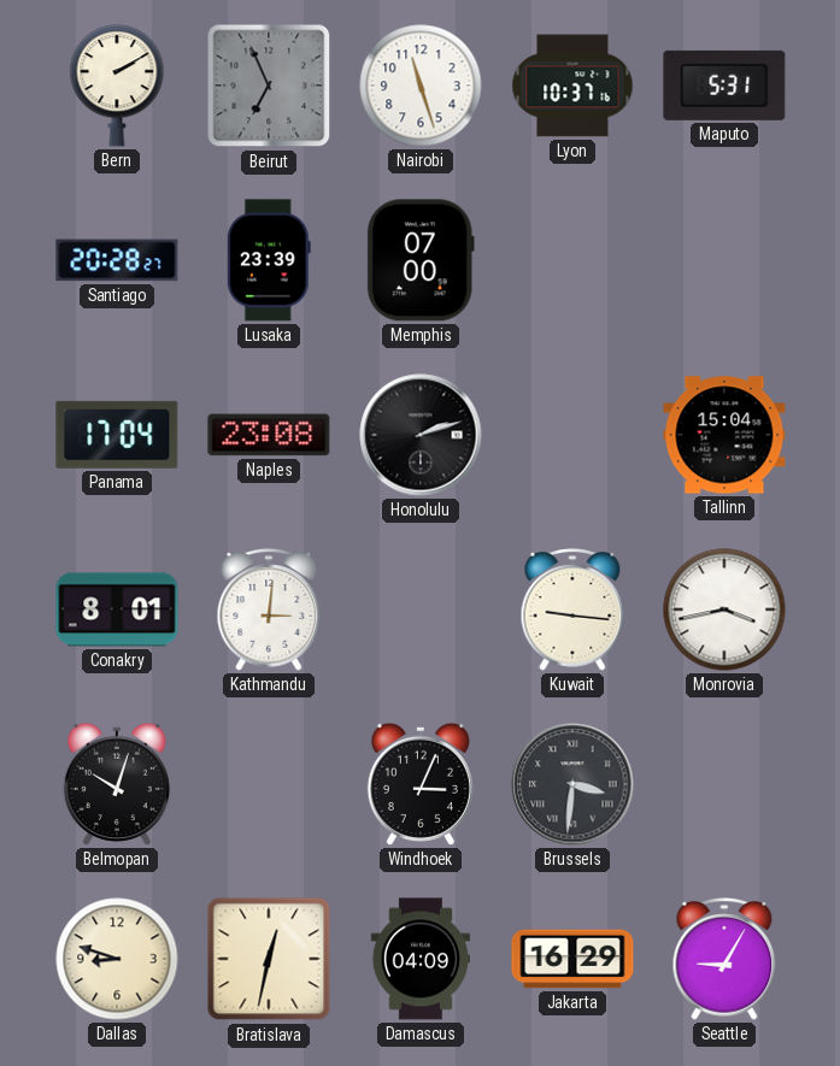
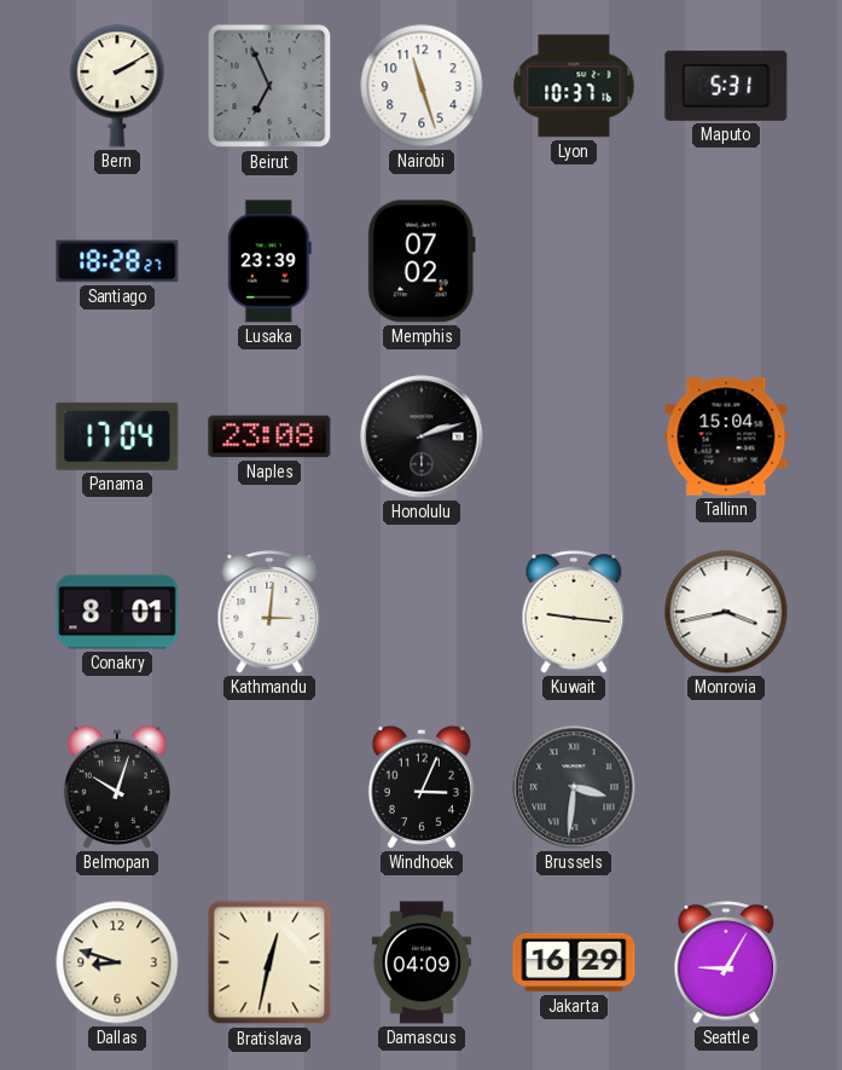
Santiago: 20:28 -> 18:28
Memphis: 07:00 -> 07:02
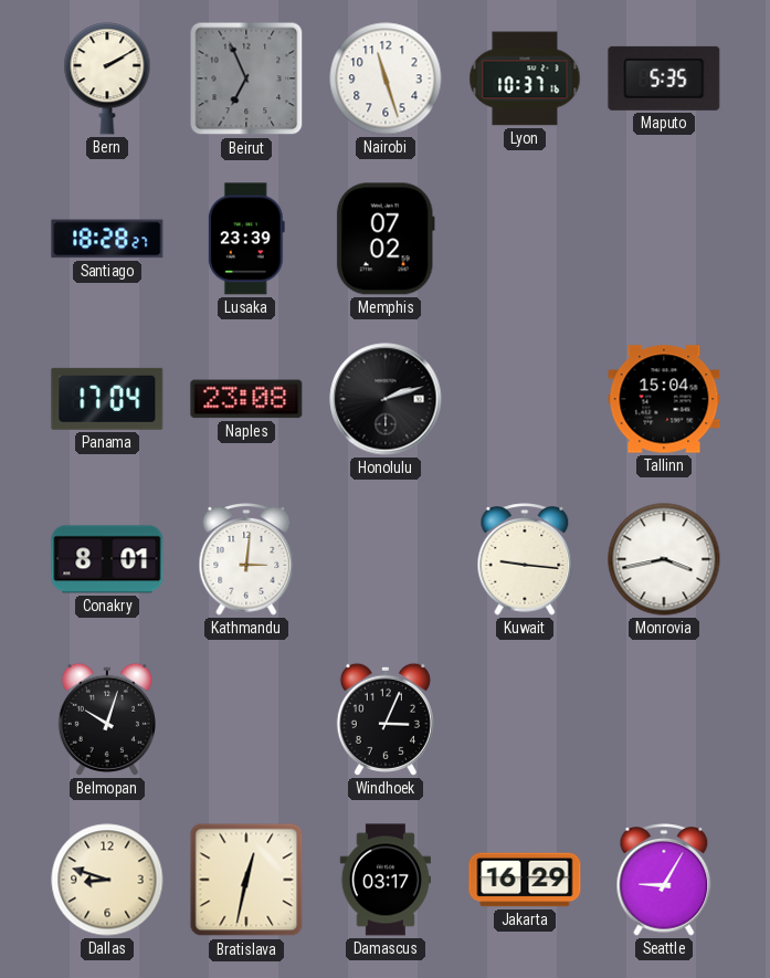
Maputo: 5:31 -> 5:35
Brussels: 3:31 -> none
Damascus: 04:09 -> 03:17
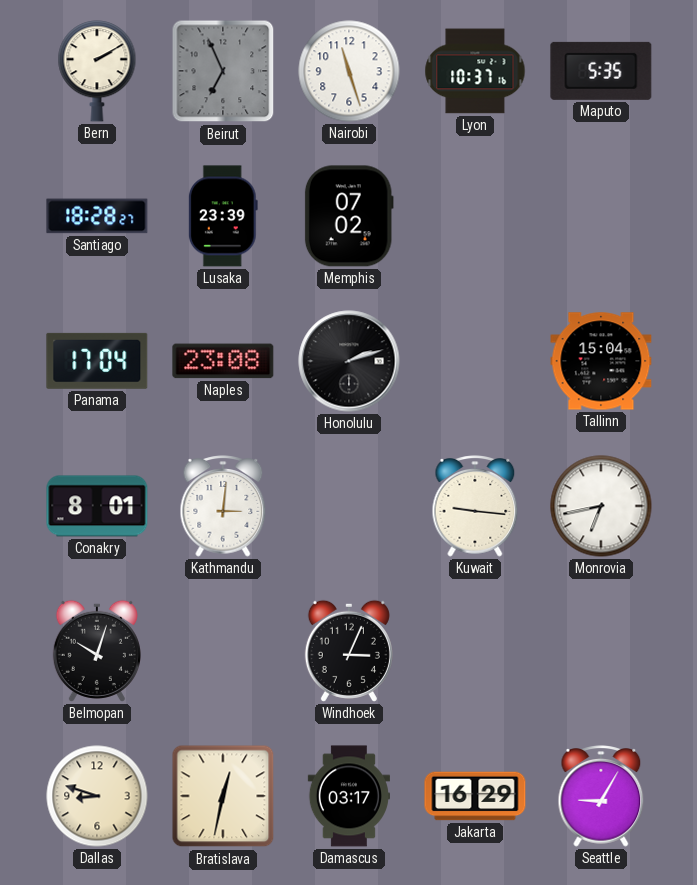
Monrovia: 3:43 -> 6:43
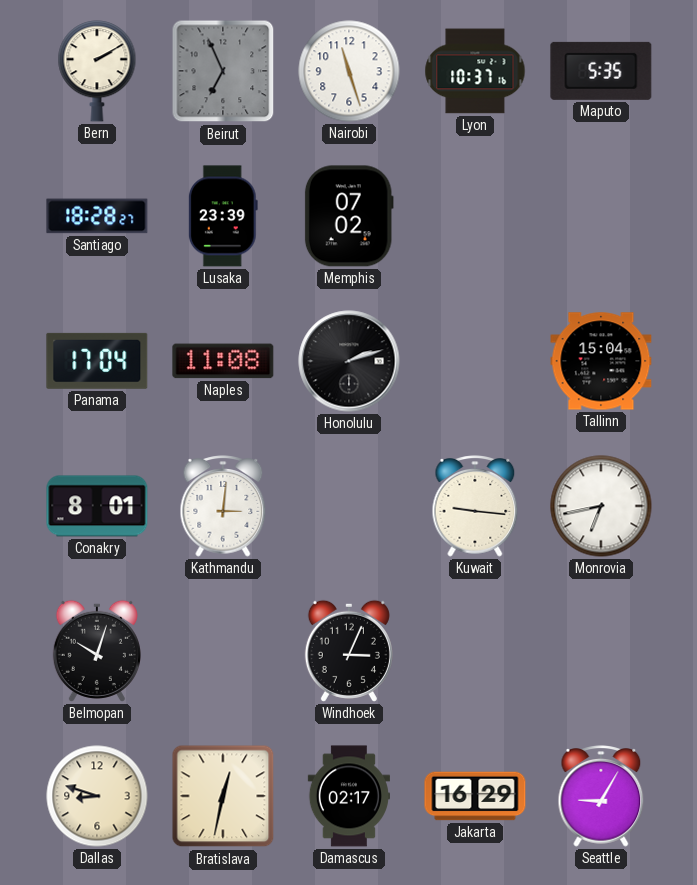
Naples: 23:08 -> 11:08
Damascus: 03:17 -> 02:17
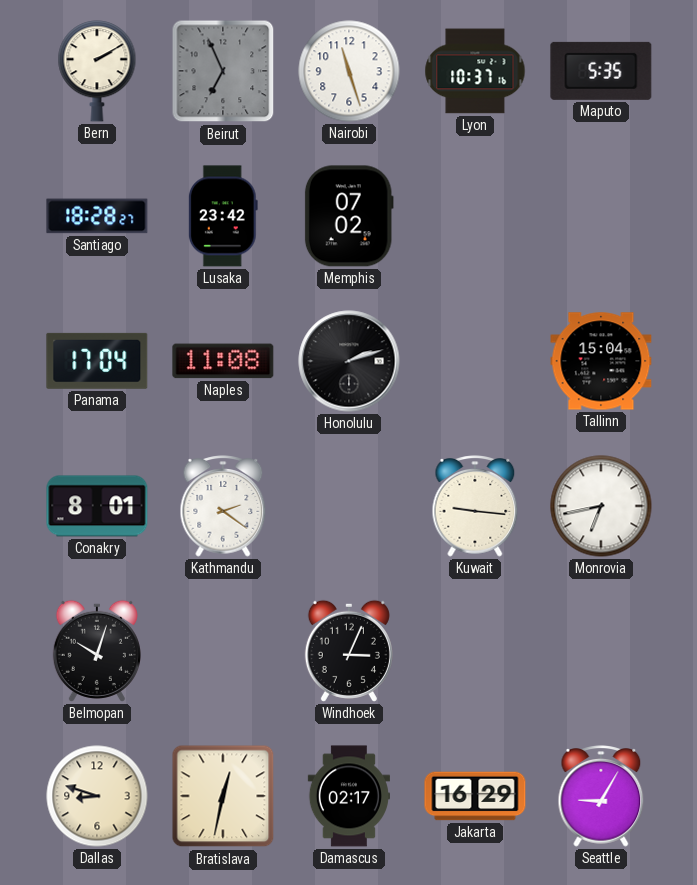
Lusaka: 23:39 -> 23:42
Kathmandu: 3:01 -> 2:21
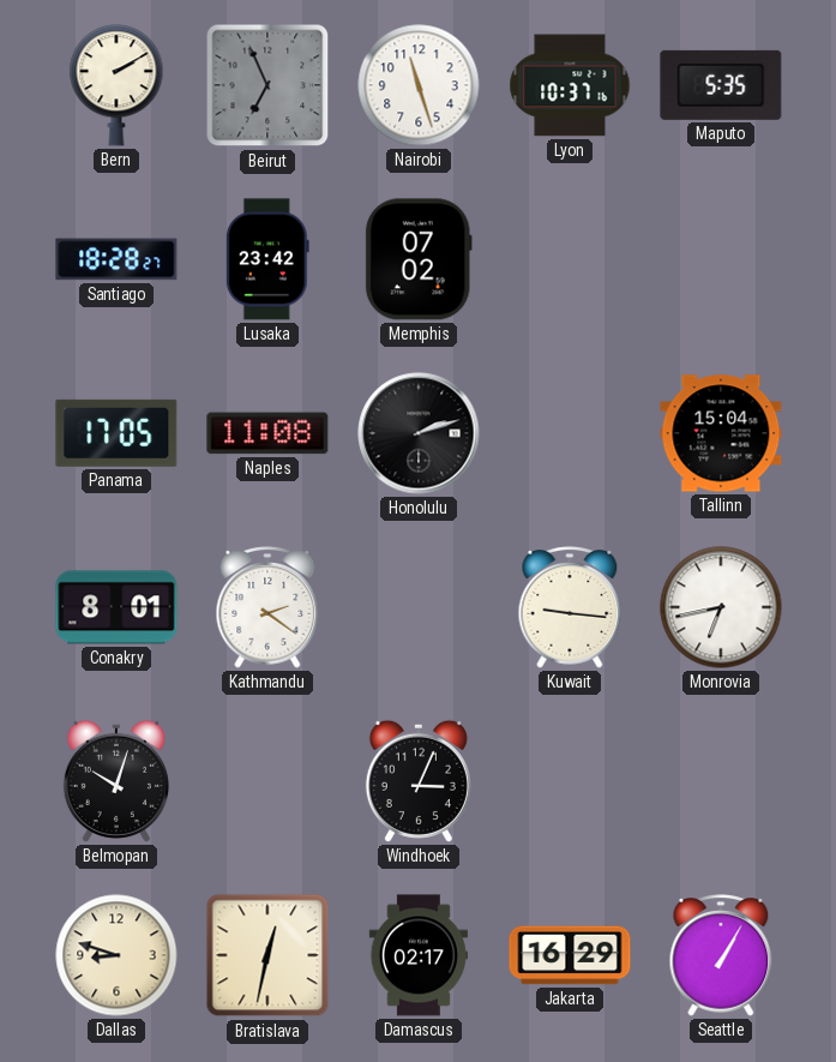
Panama: 17:04 -> 17:05
Seattle: 9:05 -> 1:05
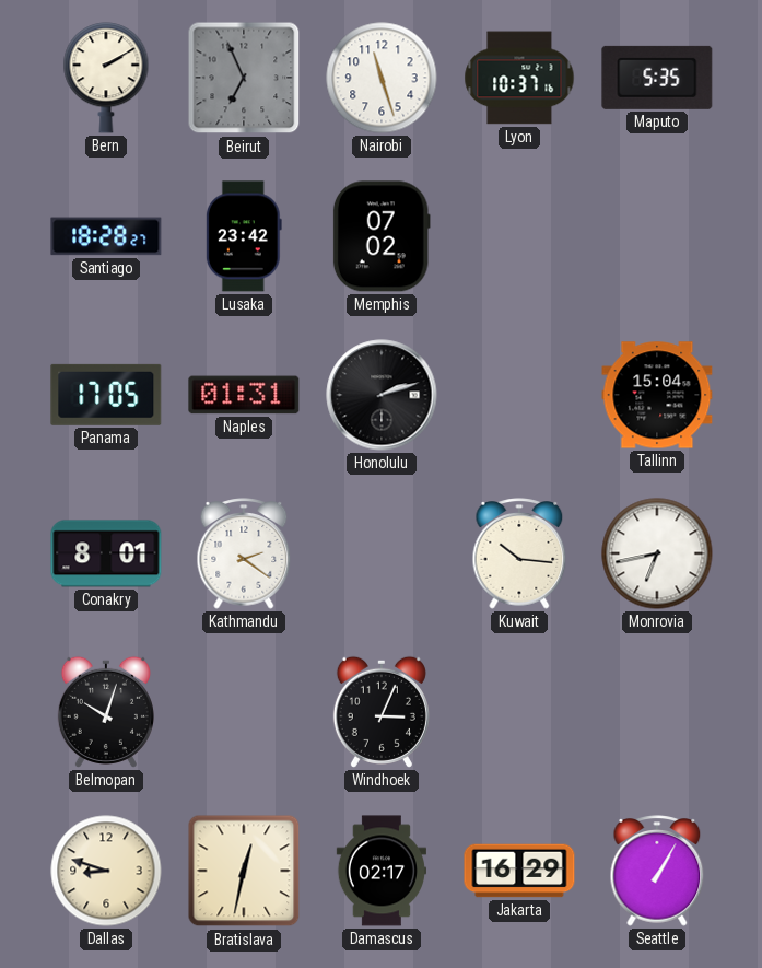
Naples: 11:08 -> 01:31
Kuwait: 9:16 -> 10:16
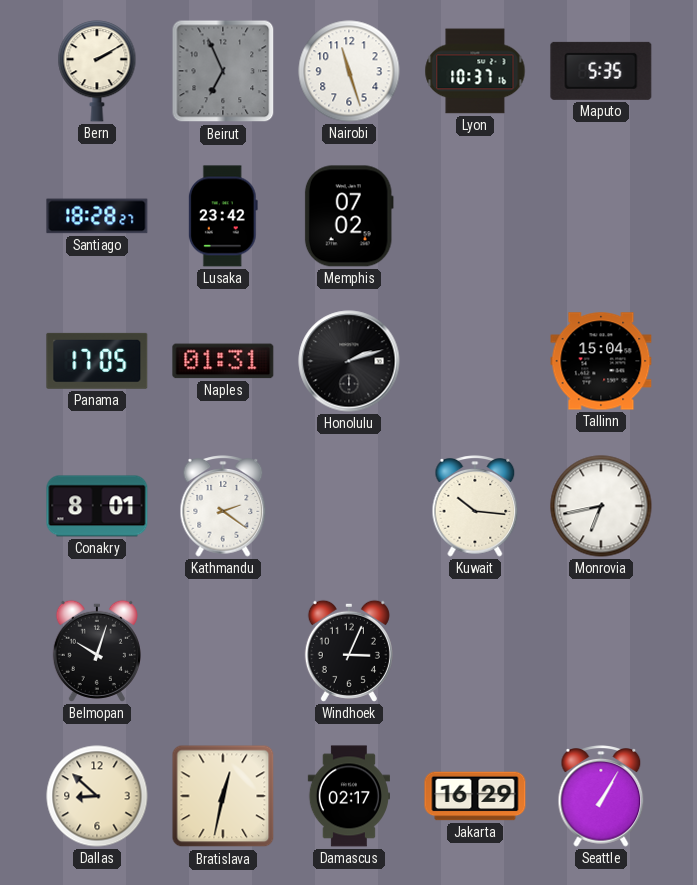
Dallas: 8:48 -> 8:52
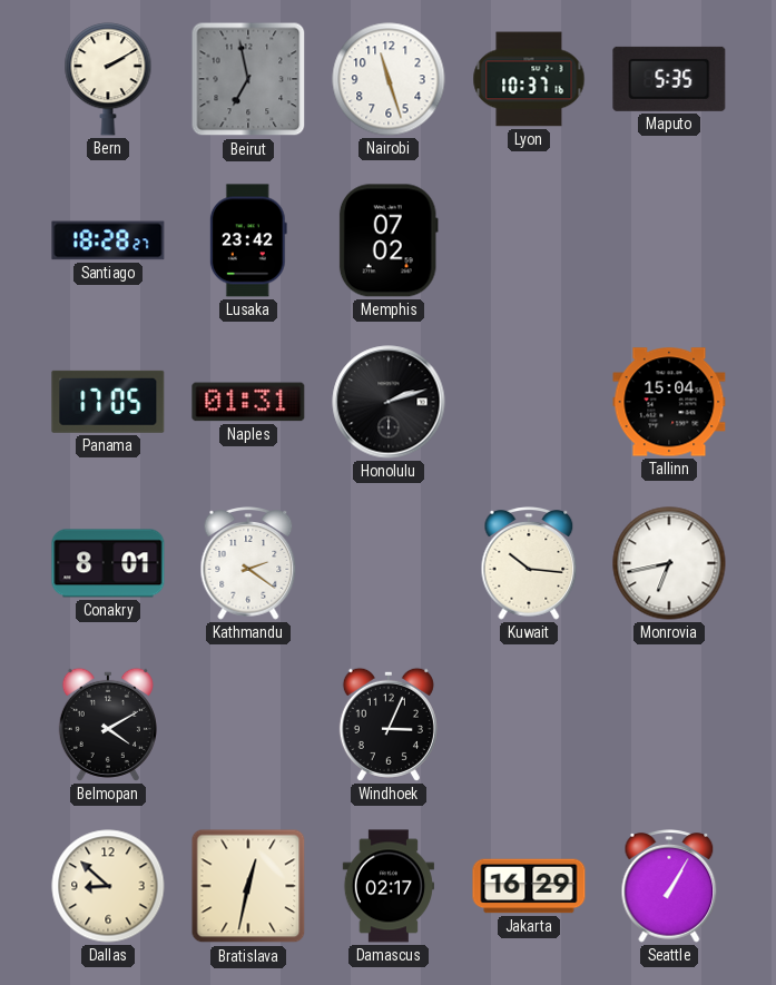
Beirut: 6:56 -> 6:58
Belmopan: 10:03 -> 4:10
